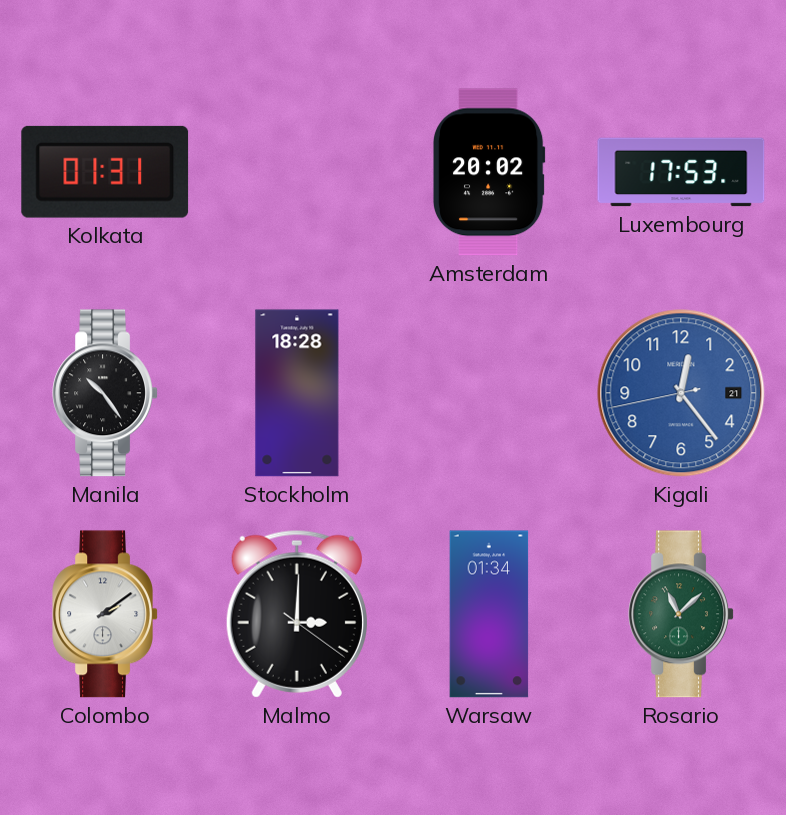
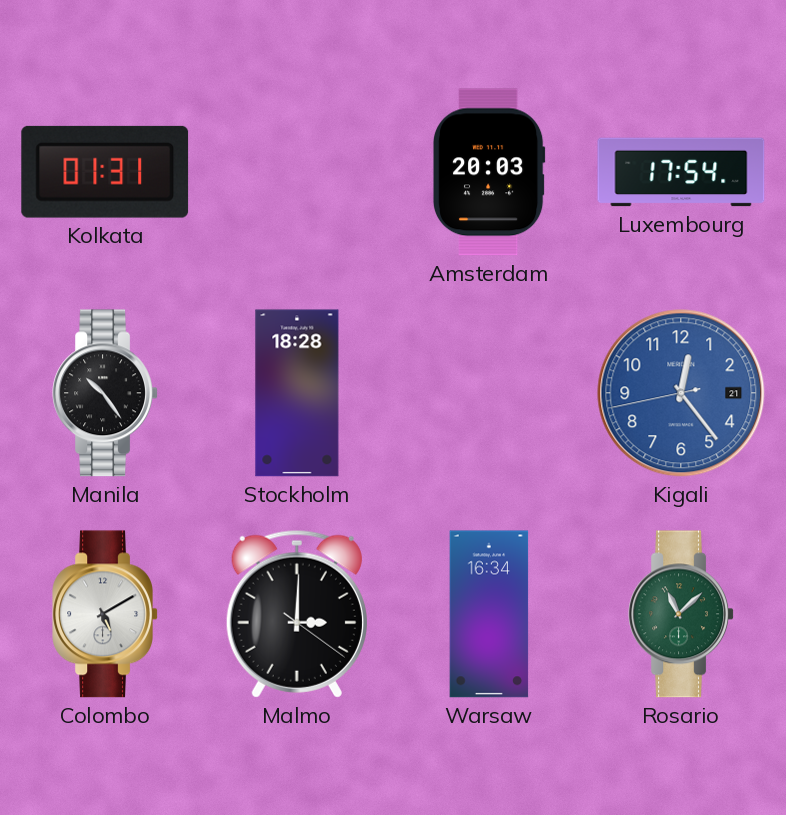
Amsterdam: 20:02 -> 20:03
Luxembourg: 17:53 -> 17:54
Colombo: 2:09 -> 5:10
Warsaw: 01:34 -> 16:34
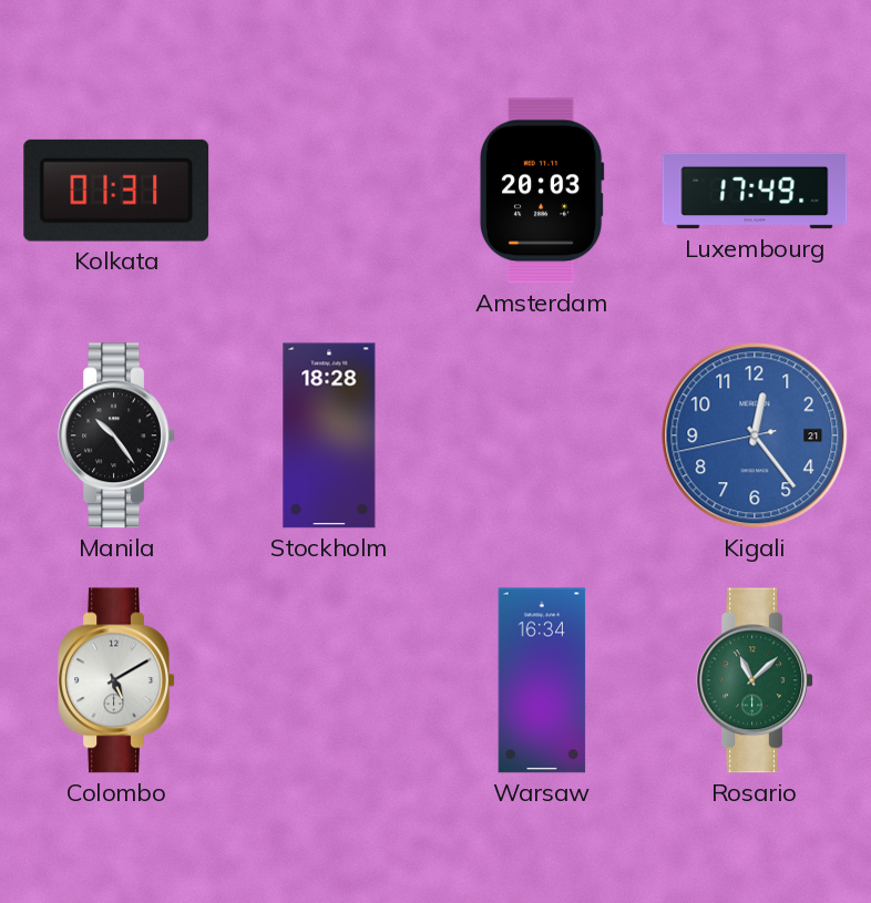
Luxembourg: 17:54 -> 17:49
Malmo: 3:00 -> none
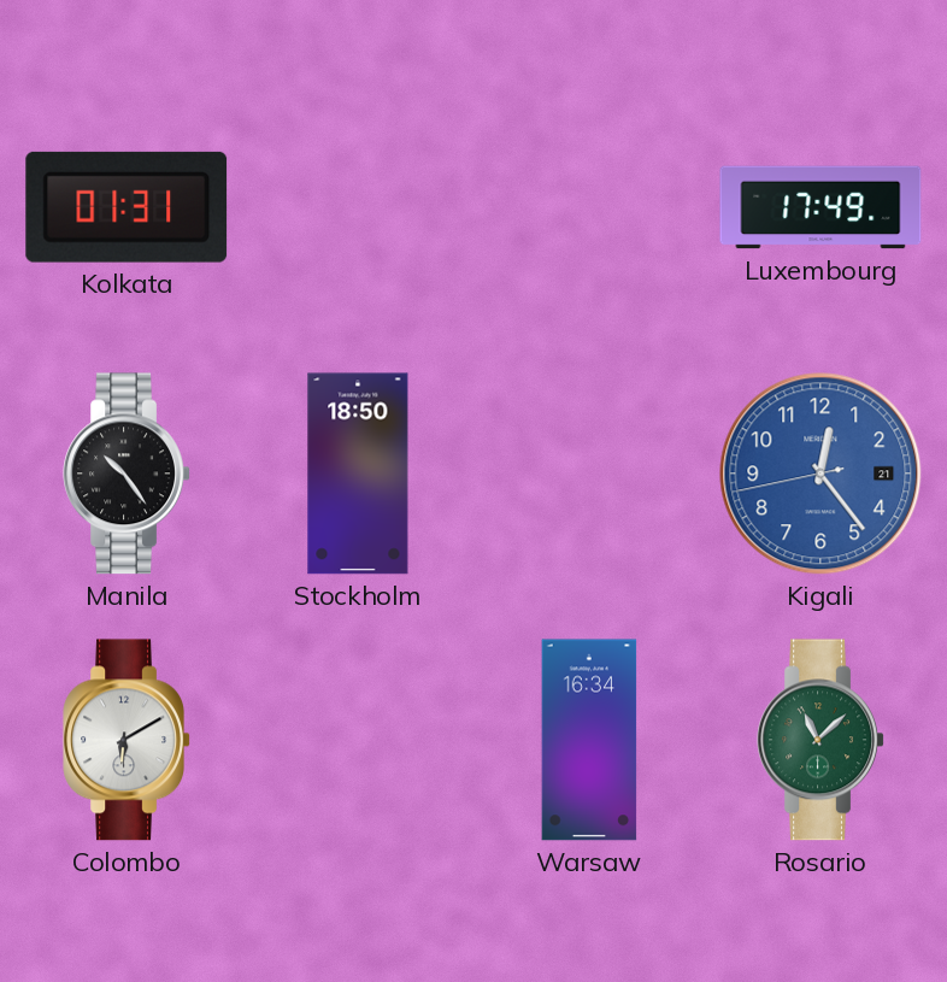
Amsterdam: 20:03 -> none
Stockholm: 18:28 -> 18:50
Colombo: 5:10 -> 6:10
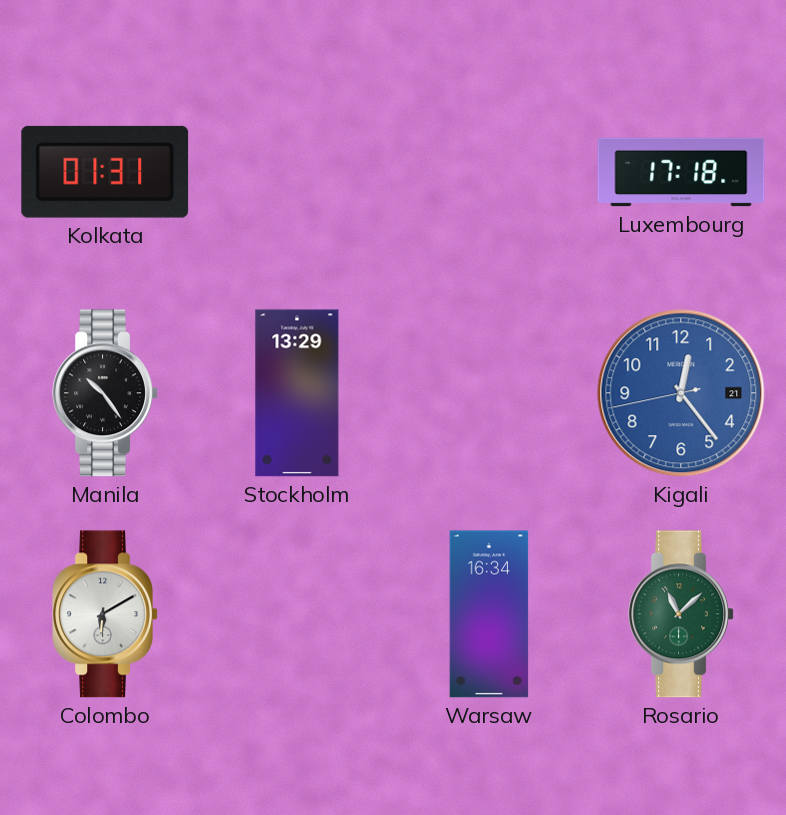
Luxembourg: 17:49 -> 17:18
Stockholm: 18:50 -> 13:29
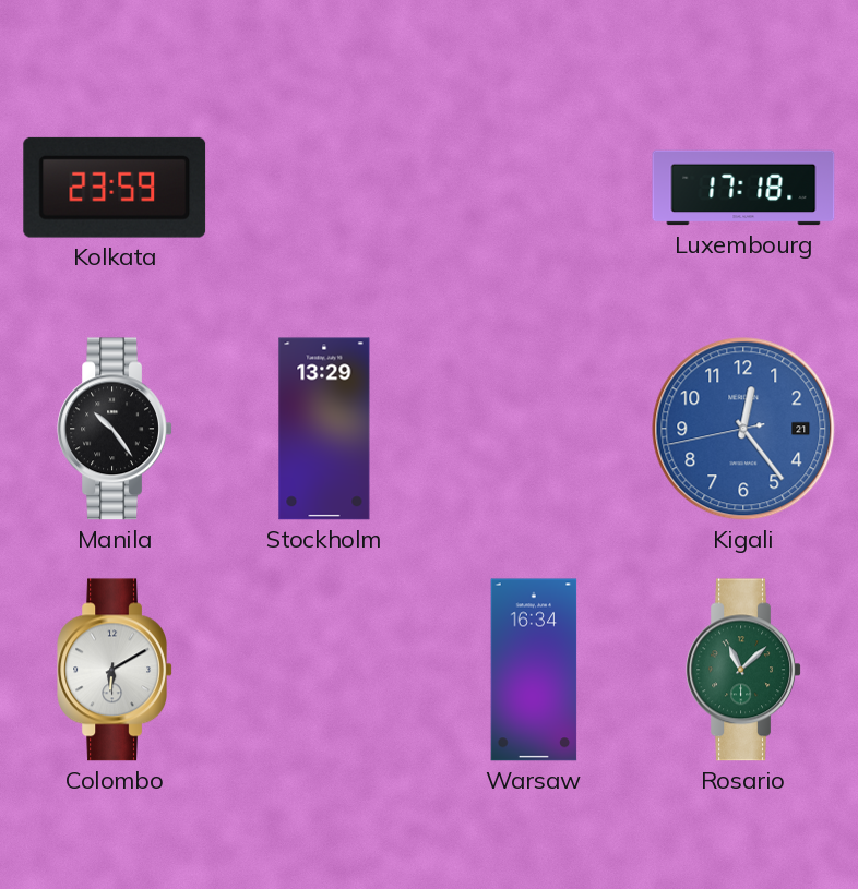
Kolkata: 01:31 -> 23:59
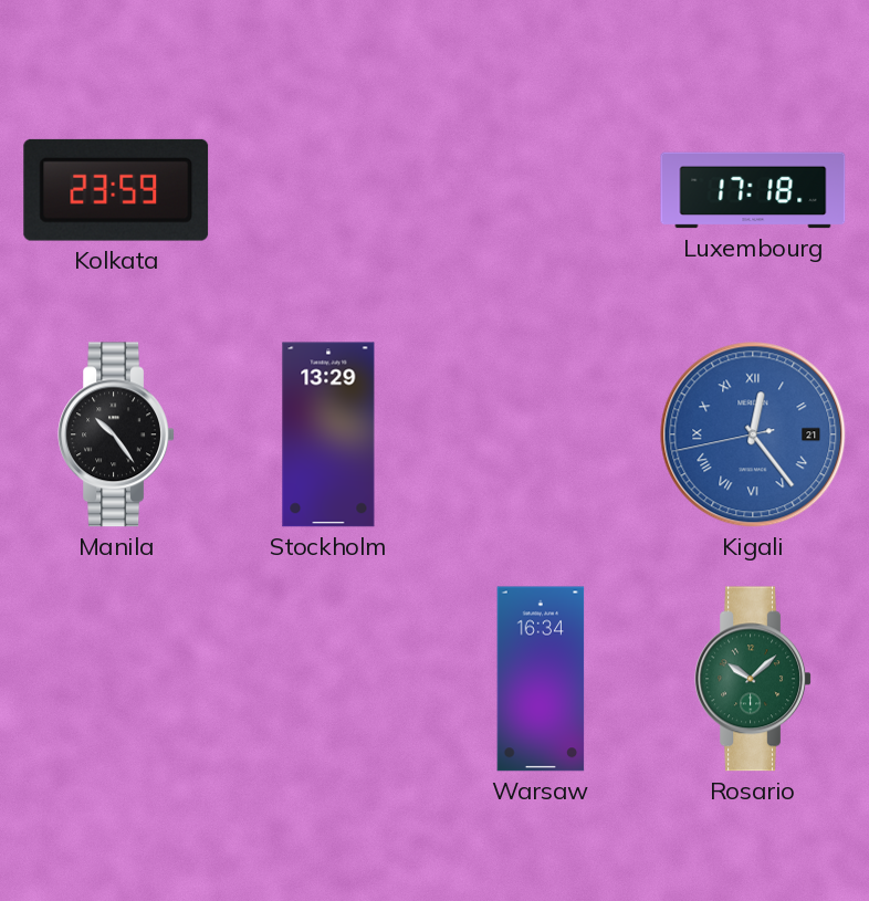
Kigali numerals: Arabic -> Roman
Colombo: 6:10 -> none
Rosario: 11:08 -> 10:08
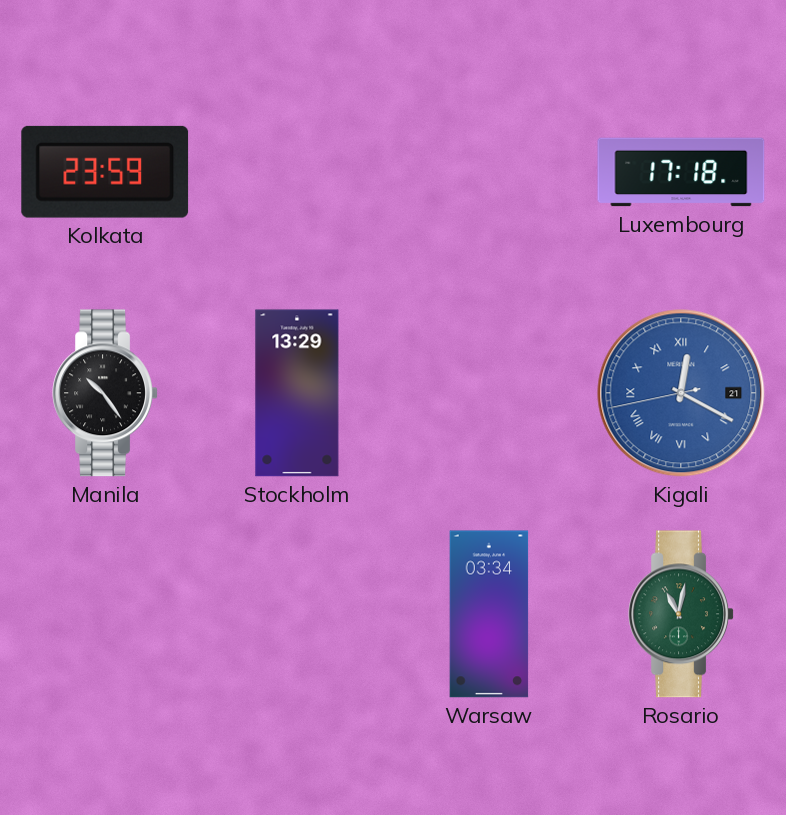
Kigali: 12:23 -> 12:19
Warsaw: 16:34 -> 03:34
Rosario: 10:08 -> 11:02
